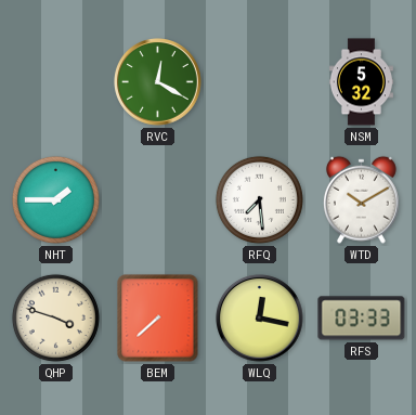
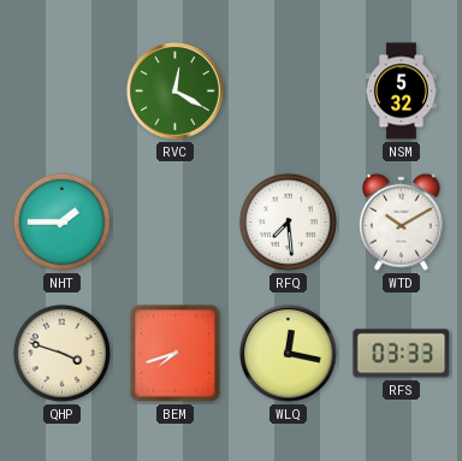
BEM: 7:38 -> 7:42
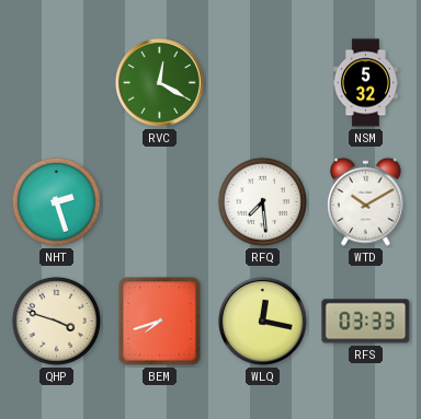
NHT: 1:45 -> 2:27
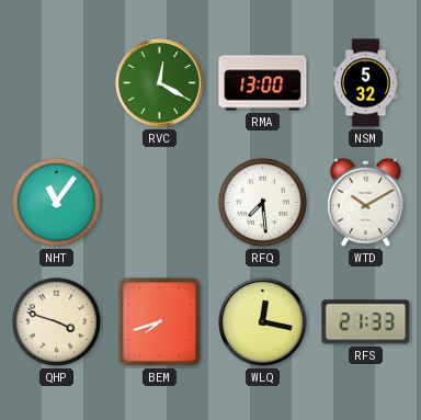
RMA: none -> 13:00
NHT: 2:27 -> 11:06
RFS: 03:33 -> 21:33
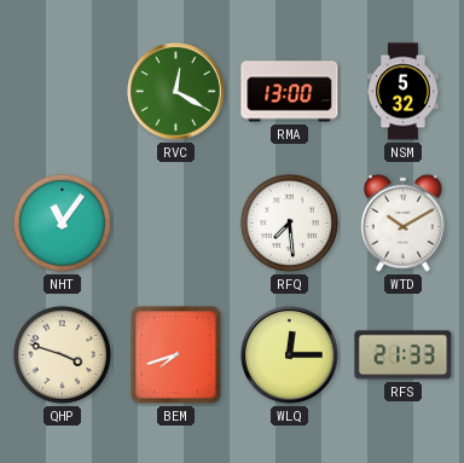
WLQ: 12:17 -> 12:15
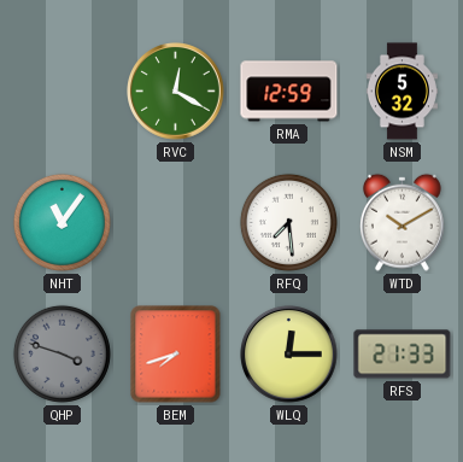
RMA: 13:00 -> 12:59
QHP dial: cream -> grey
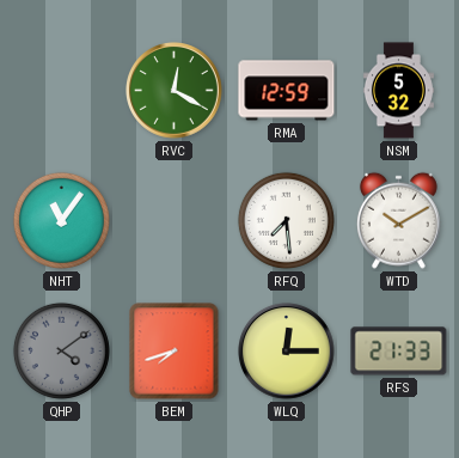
QHP: 3:48 -> 4:09
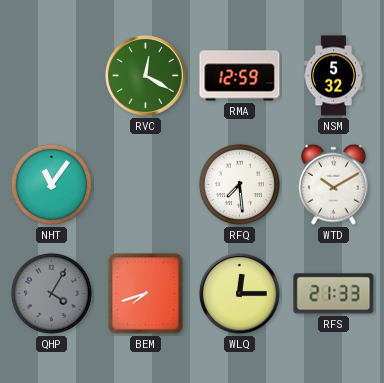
QHP: 4:09 -> 4:05
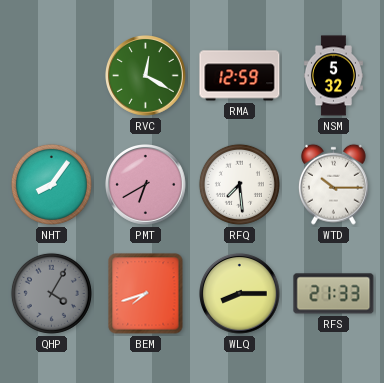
NHT: 11:06 -> 8:06
PMT: none -> 6:40
WTD: 10:10 -> 10:15
WLQ: 12:15 -> 8:15
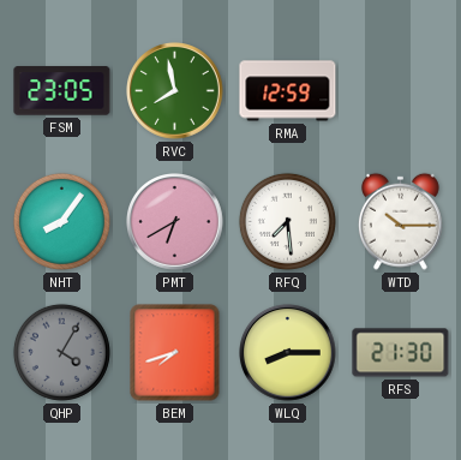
FSM: none -> 23:05
RVC: 12:20 -> 7:58
NSM: 5:32 -> none
RFS: 21:33 -> 21:30
